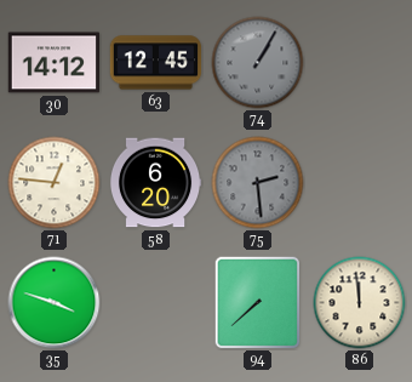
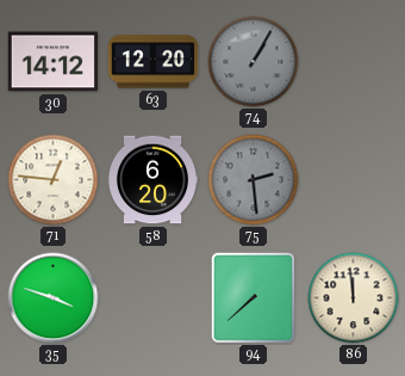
63: 12:45 -> 12:20
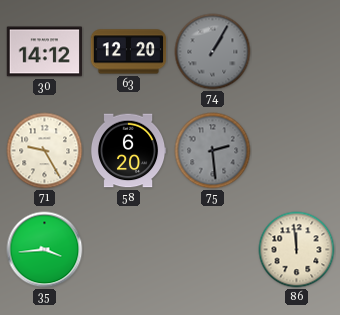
71: 12:46 -> 9:25
35: 3:48 -> 3:44
94: 7:38 -> none
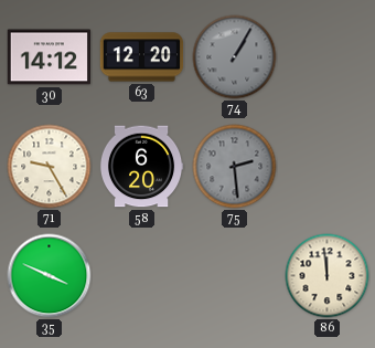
35: 3:44 -> 3:49
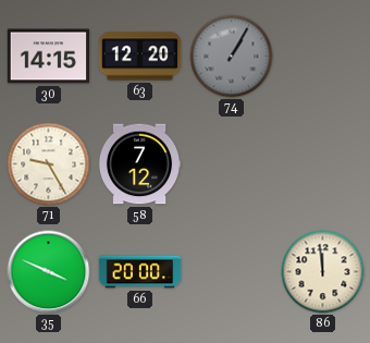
30: 14:12 -> 14:15
58: 6:20 -> 7:12
75: 2:29 -> none
66: none -> 20:00
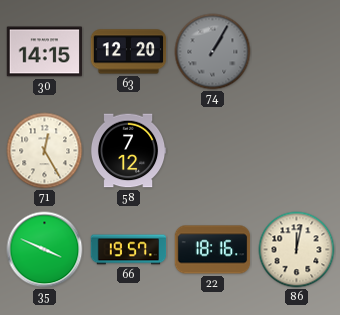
71: 9:25 -> 12:25
66: 20:00 -> 19:57
22: none -> 18:16
86: 11:59 -> 12:02
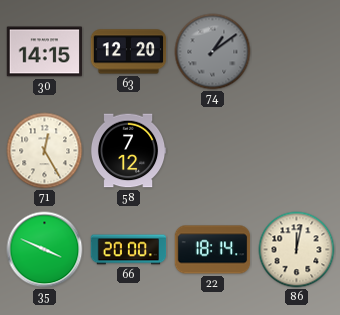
74: 1:05 -> 1:09
66: 19:57 -> 20:00
22: 18:16 -> 18:14
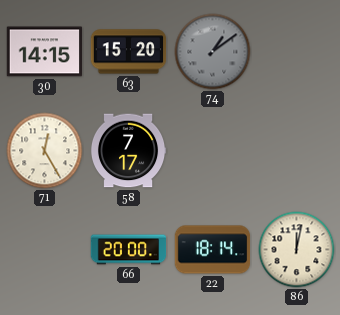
63: 12:20 -> 15:20
58: 7:12 -> 7:17
35: 3:49 -> none
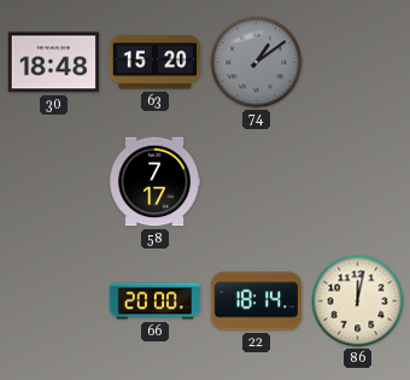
30: 14:15 -> 18:48
71: 12:25 -> none
